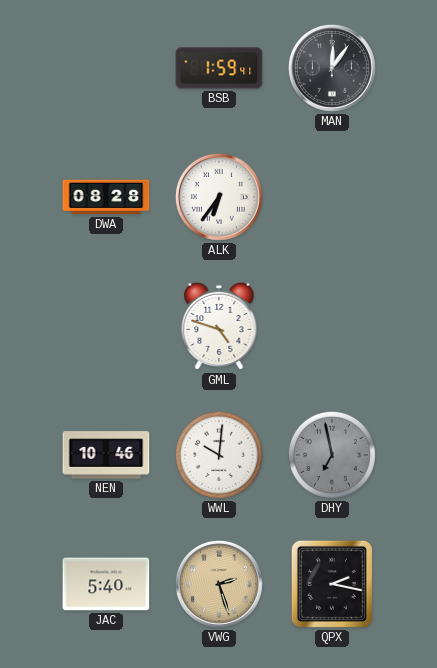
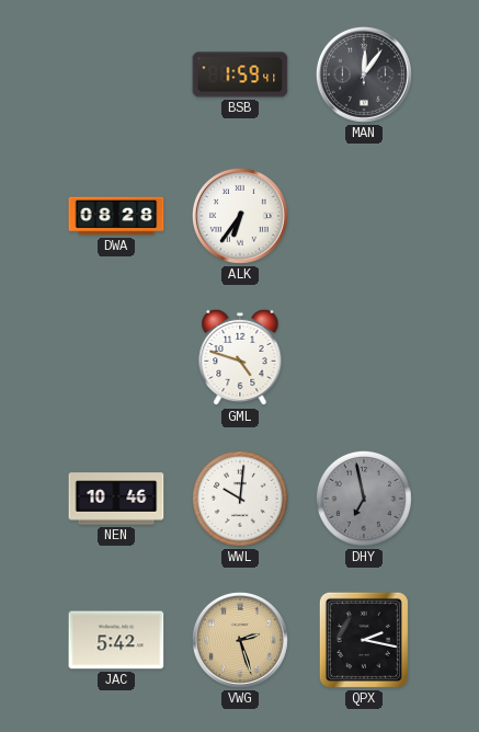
JAC: 5:40 -> 5:42
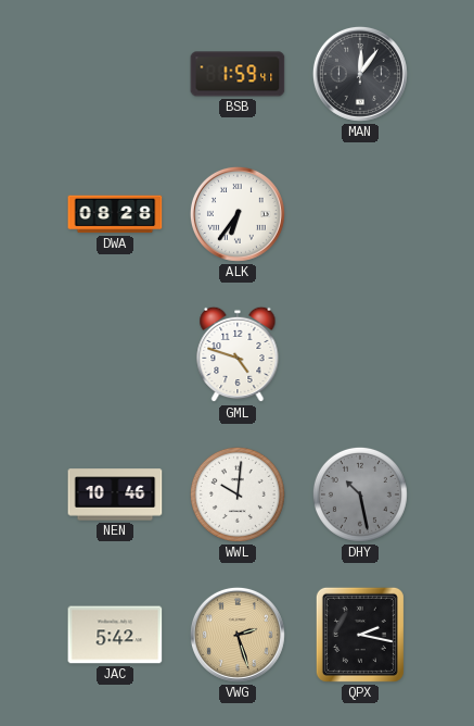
DHY: 6:58 -> 10:28
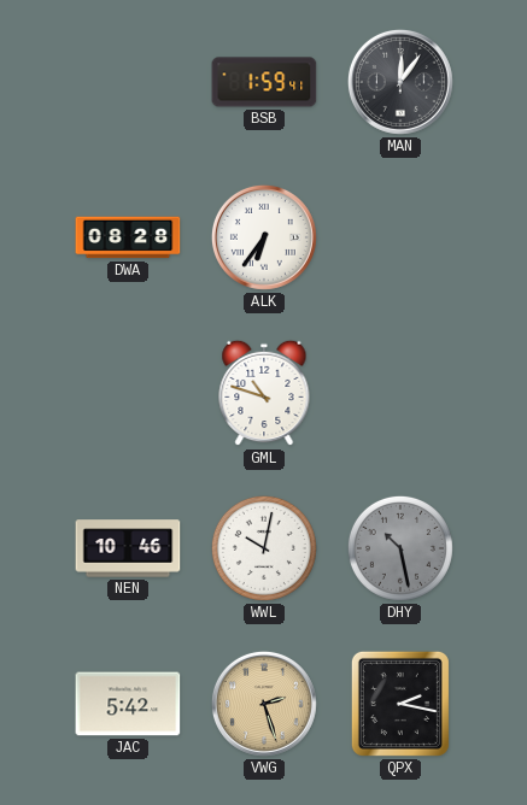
GML: 4:48 -> 10:48
WWL: 10:01 -> 10:02
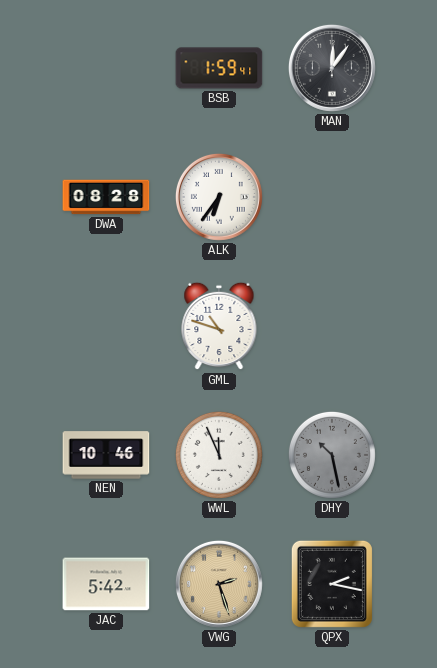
WWL: 10:02 -> 11:56
